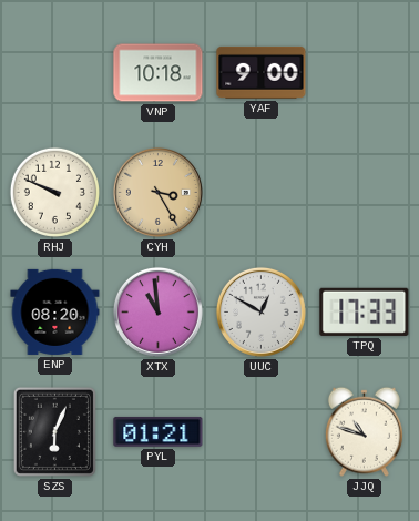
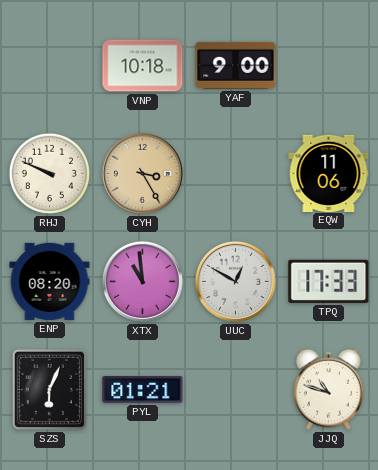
EQW: none -> 11:06
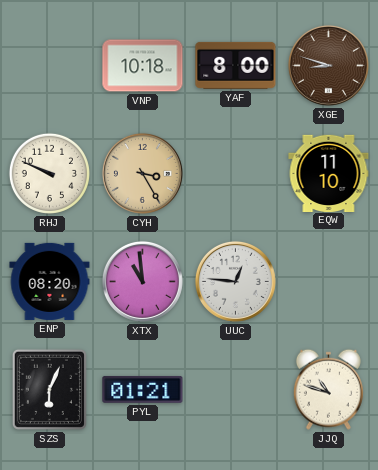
YAF: 9:00 -> 8:00
XGE: none -> 8:48
EQW: 11:06 -> 11:10
UUC: 12:50 -> 12:46
TPQ: 17:33 -> none
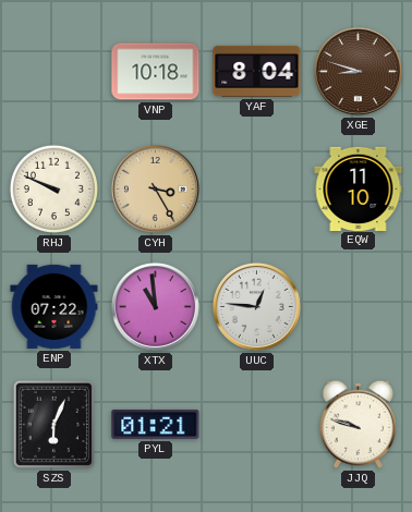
YAF: 8:00 -> 8:04
ENP: 08:20 -> 07:22
JJQ: 10:48 -> 9:48
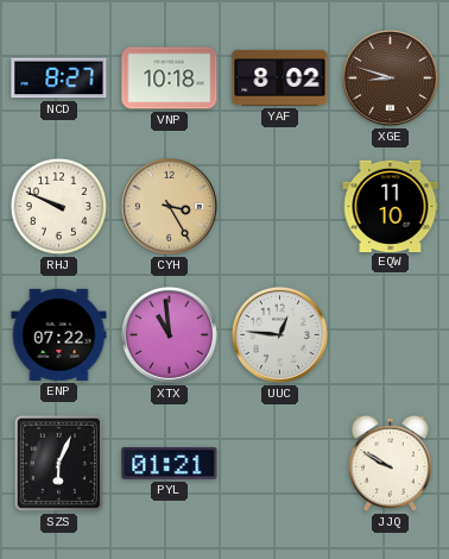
NCD: none -> 8:27
YAF: 8:04 -> 8:02
JJQ: 9:48 -> 9:50
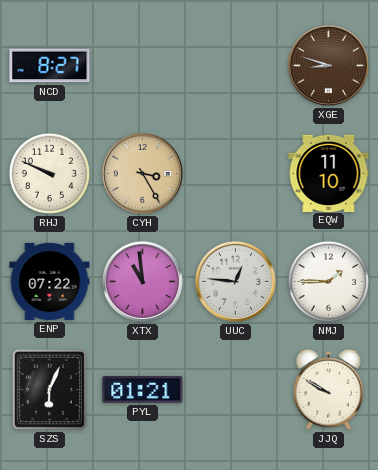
VNP: 10:18 -> none
YAF: 8:02 -> none
NMJ: none -> 1:45
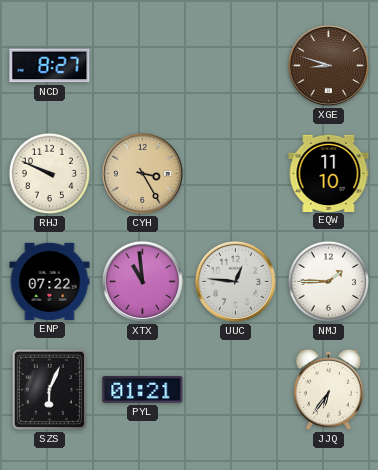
JJQ: 9:50 -> 6:36
